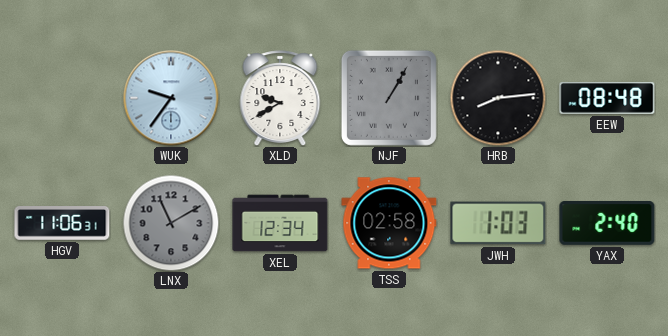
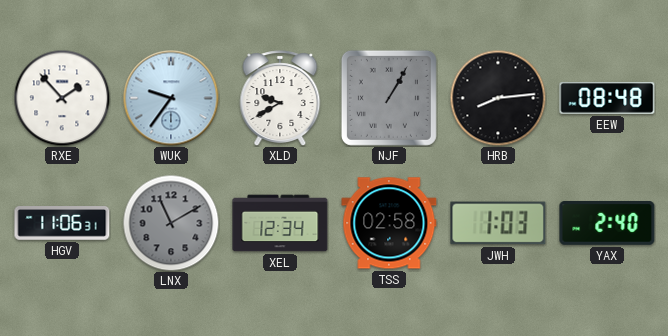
RXE: none -> 1:53
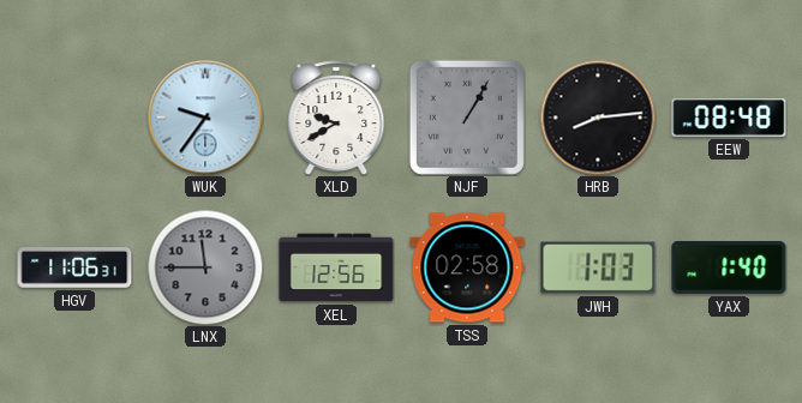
RXE: 1:53 -> none
LNX: 11:10 -> 11:45
XEL: 12:34 -> 12:56
YAX: 2:40 -> 1:40
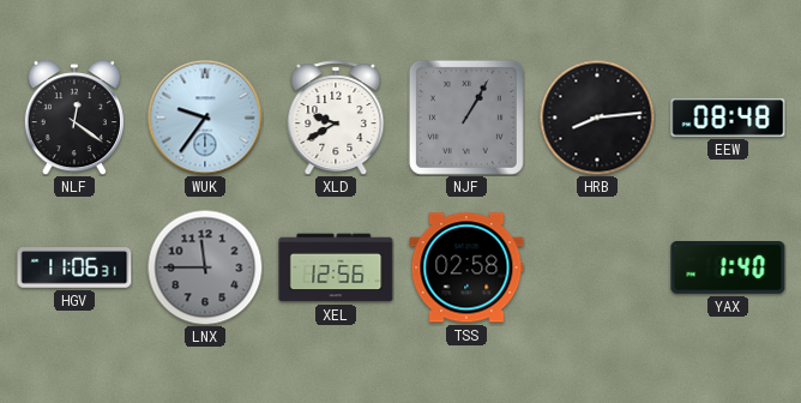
NLF: none -> 12:21
JWH: 1:03 -> none
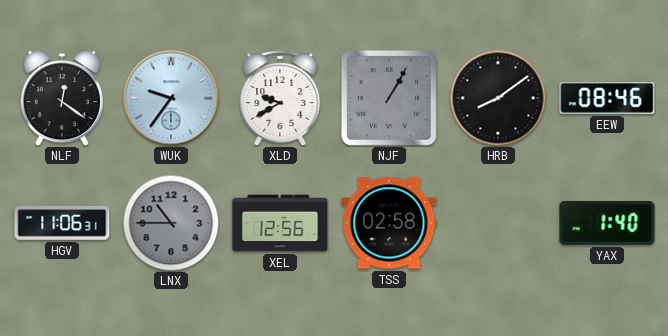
HRB: 8:14 -> 8:09
EEW: 08:48 -> 08:46
LNX: 11:45 -> 10:45
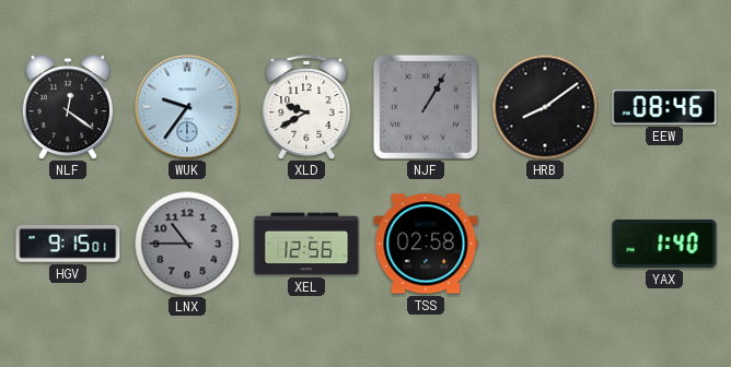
HGV: 11:06 -> 9:15
